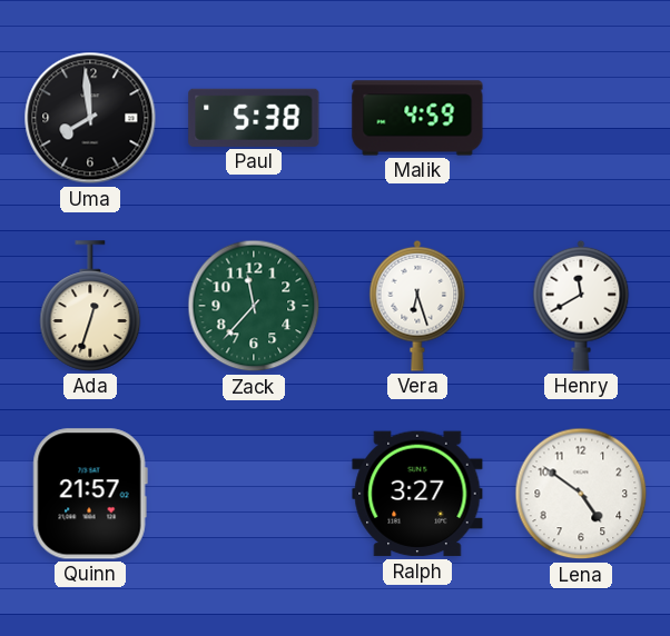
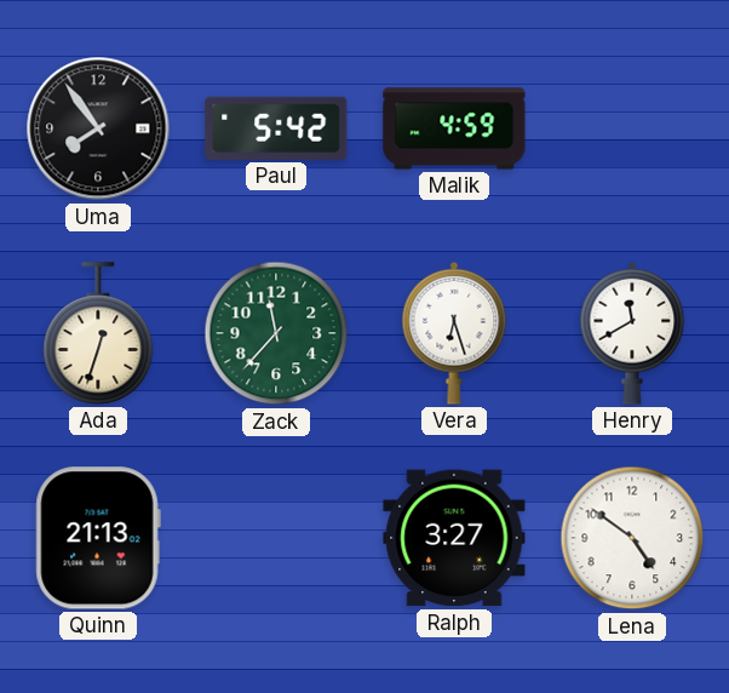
Uma: 7:59 -> 7:54
Paul: 5:38 -> 5:42
Quinn: 21:57 -> 21:13
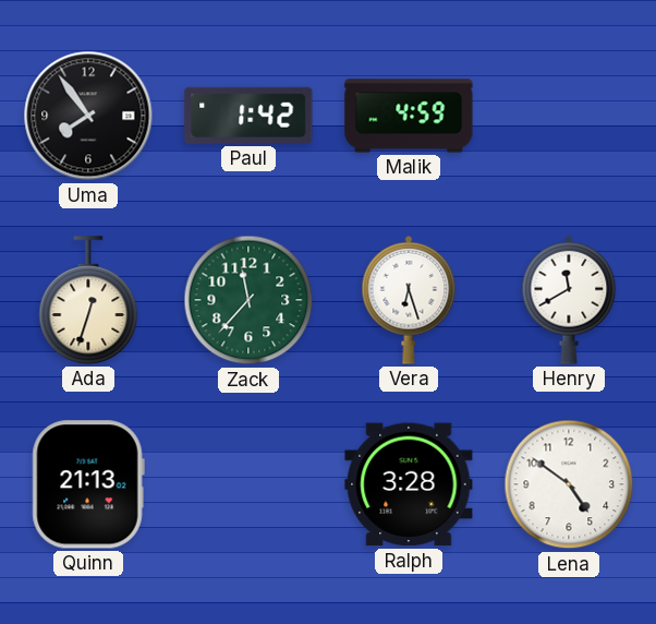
Paul: 5:42 -> 1:42
Ralph: 3:27 -> 3:28
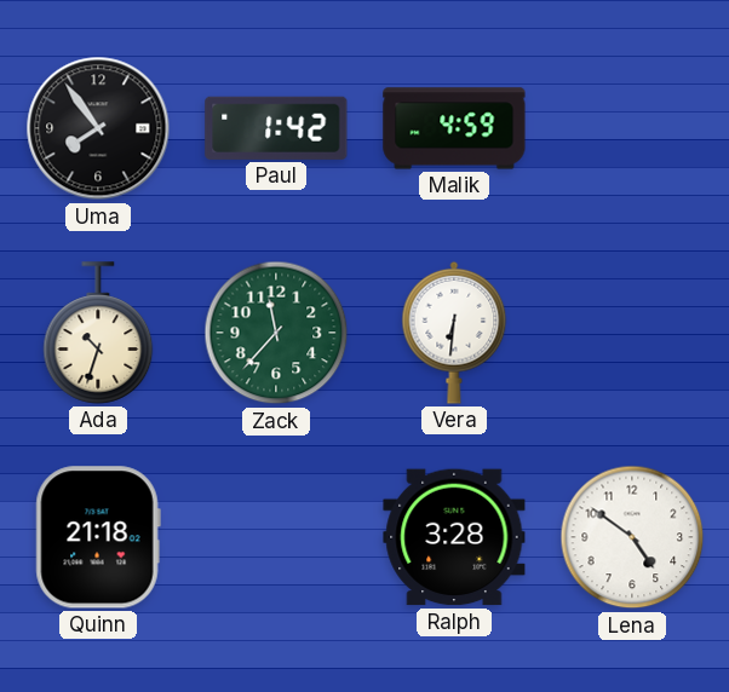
Ada: 12:33 -> 10:33
Vera: 6:27 -> 6:31
Henry: 11:40 -> none
Quinn: 21:13 -> 21:18
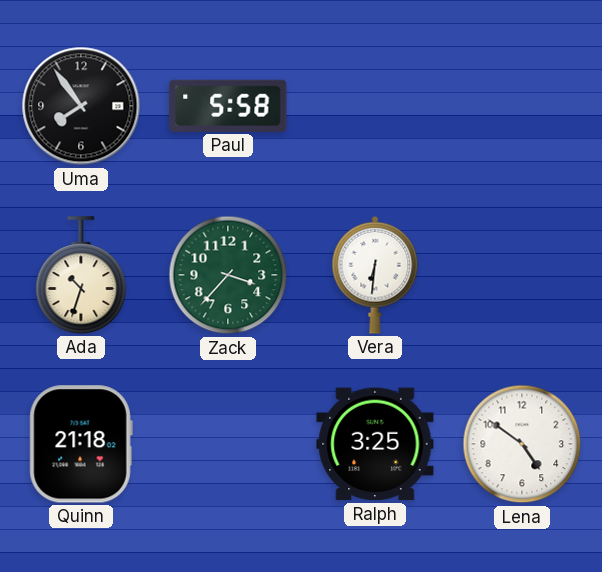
Paul: 1:42 -> 5:58
Malik: 4:59 -> none
Zack: 11:37 -> 3:37
Ralph: 3:28 -> 3:25
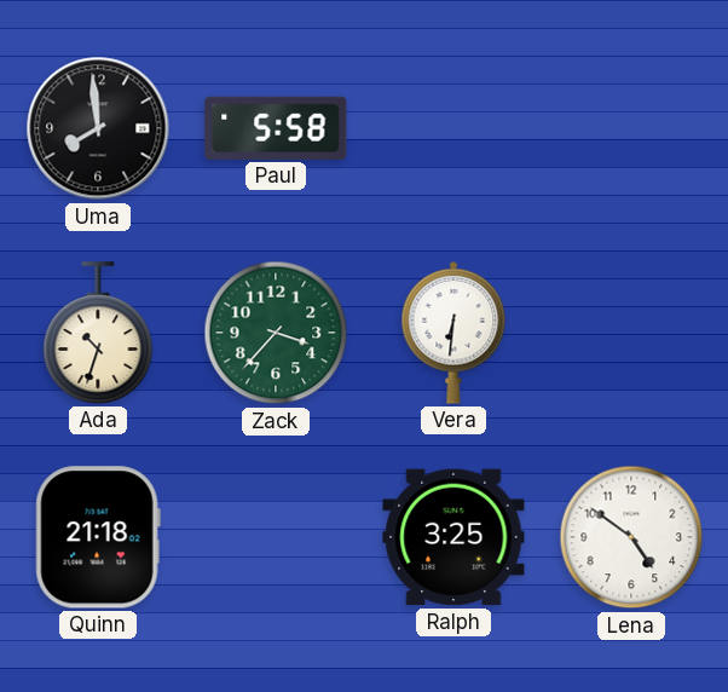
Uma: 7:54 -> 7:59
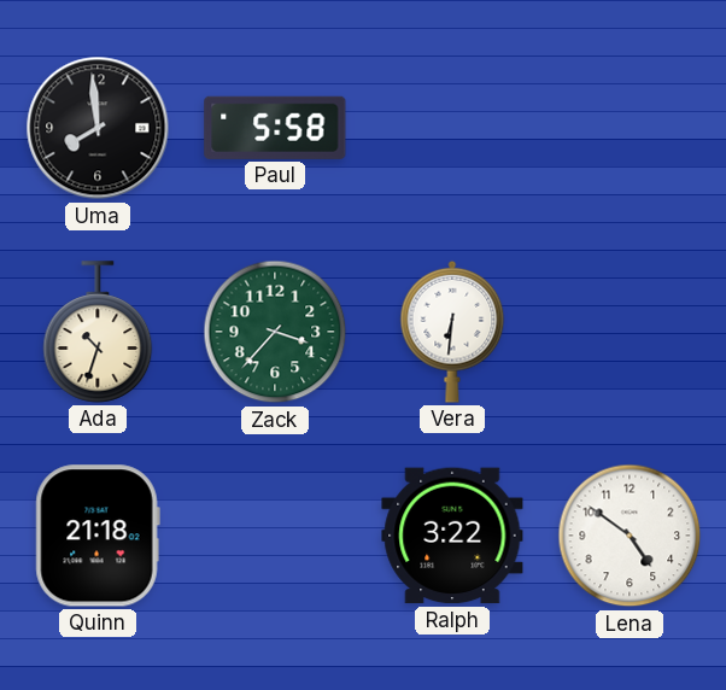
Ralph: 3:25 -> 3:22
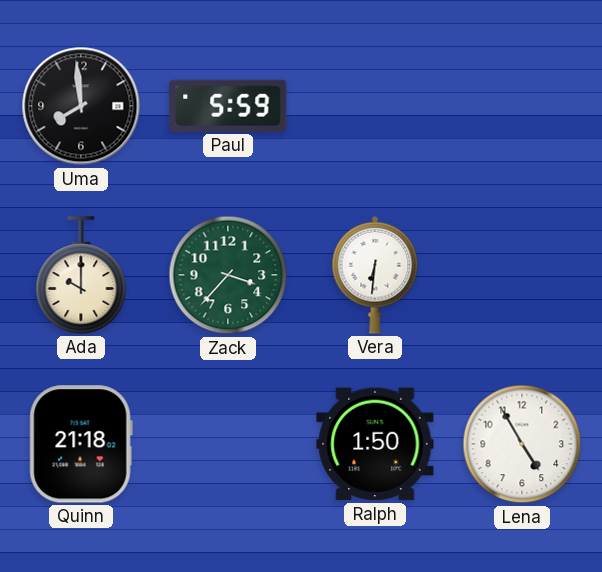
Paul: 5:58 -> 5:59
Ada: 10:33 -> 10:00
Ralph: 3:22 -> 1:50
Lena: 4:51 -> 4:55
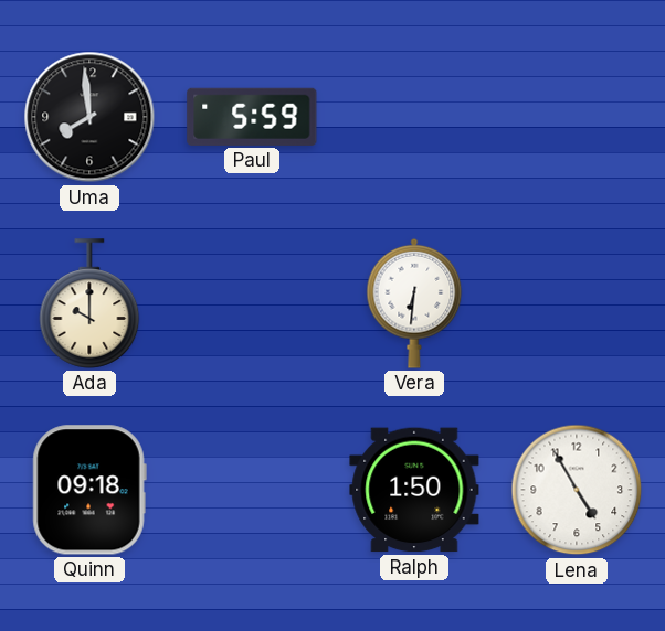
Zack: 3:37 -> none
Quinn: 21:18 -> 09:18
